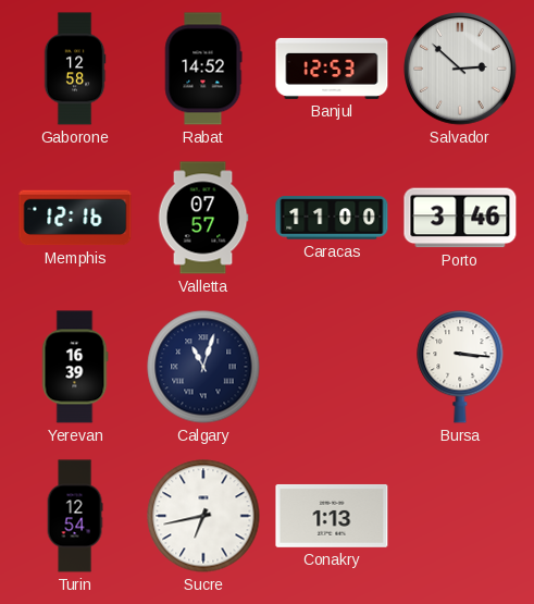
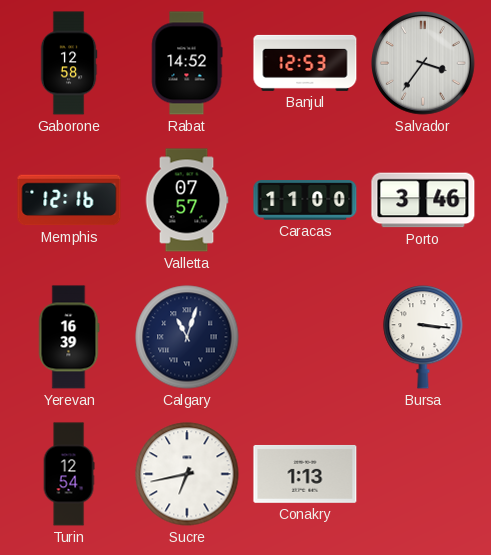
Salvador: 2:52 -> 3:36
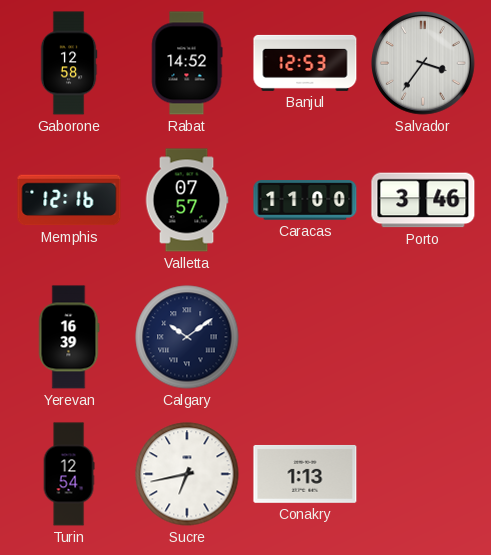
Calgary: 11:03 -> 10:09
Bursa: 3:16 -> none
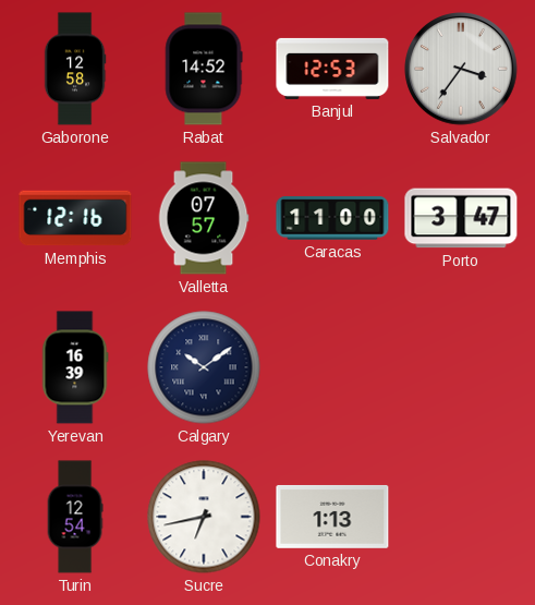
Porto: 3:46 -> 3:47
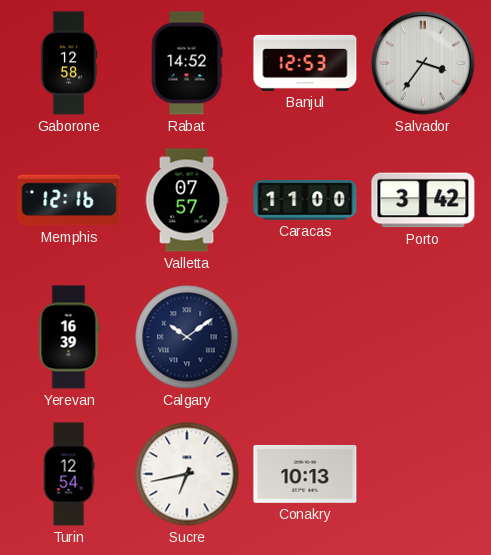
Porto: 3:47 -> 3:42
Conakry: 1:13 -> 10:13
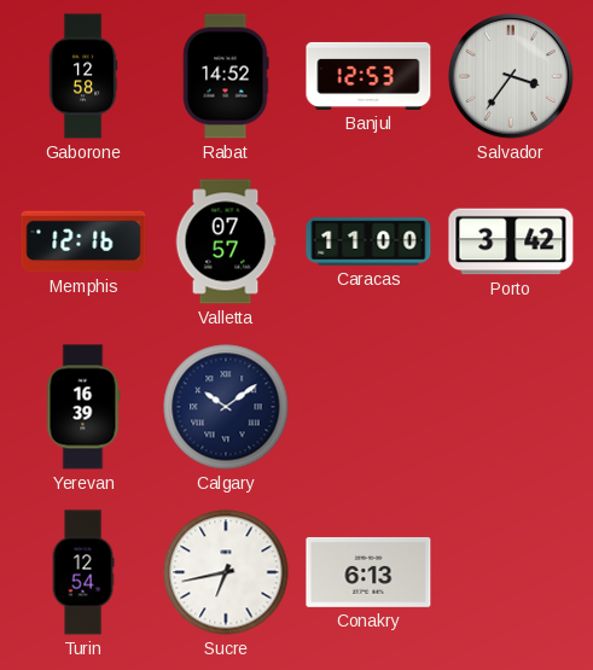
Conakry: 10:13 -> 6:13
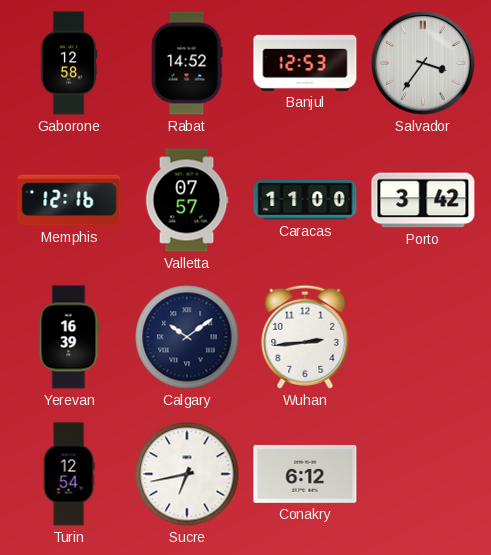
Wuhan: none -> 2:44
Conakry: 6:13 -> 6:12
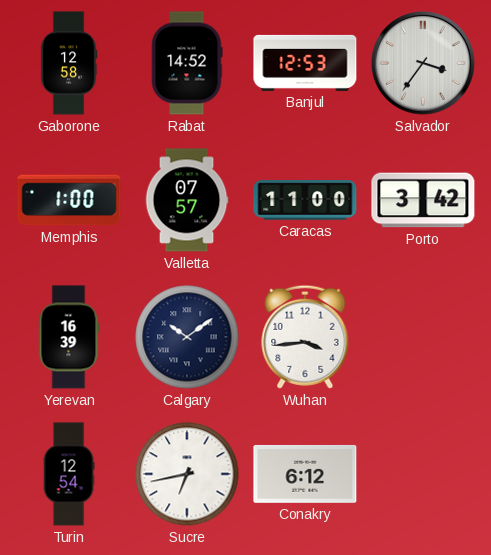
Memphis: 12:16 -> 1:00
Wuhan: 2:44 -> 3:44
